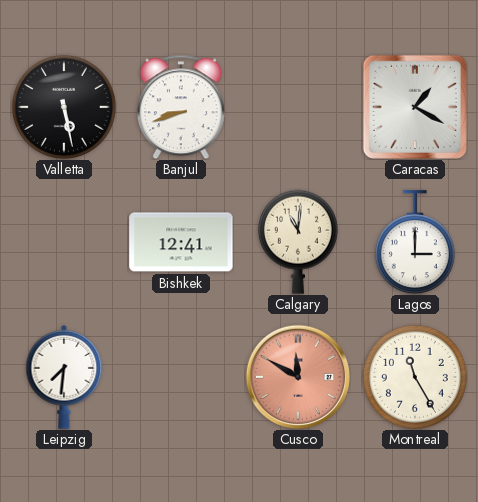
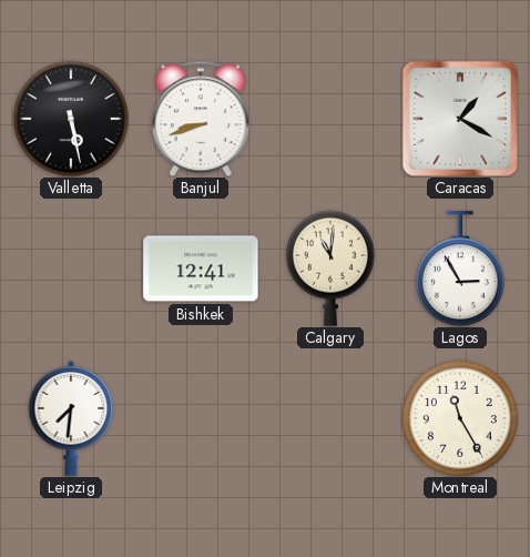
Lagos: 3:00 -> 2:55
Cusco: 11:50 -> none
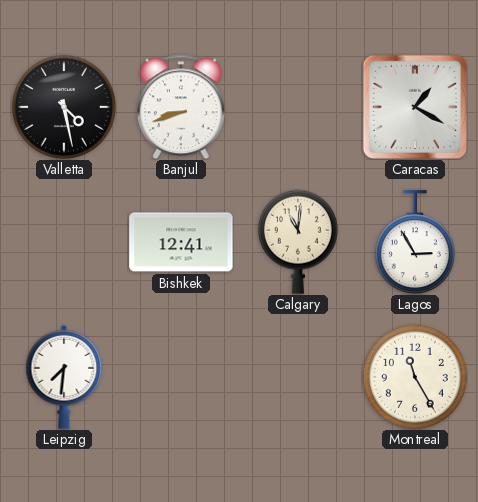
Valletta: 5:28 -> 4:28
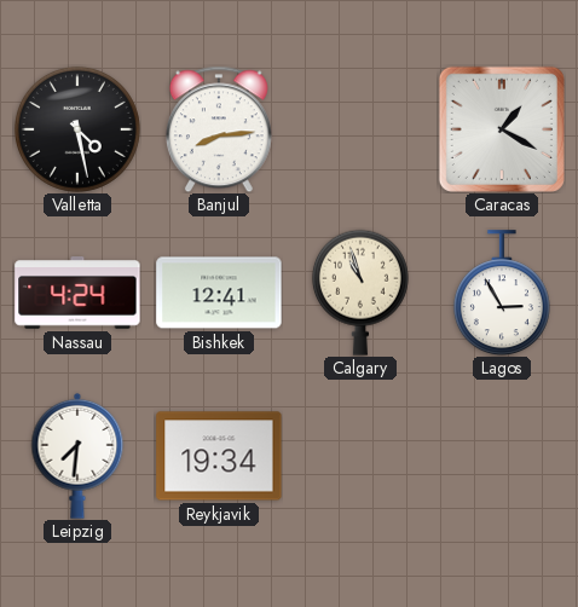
Banjul: 8:42 -> 8:14
Nassau: none -> 4:24
Calgary: 11:01 -> 10:57
Reykjavik: none -> 19:34
Montreal: 11:25 -> none
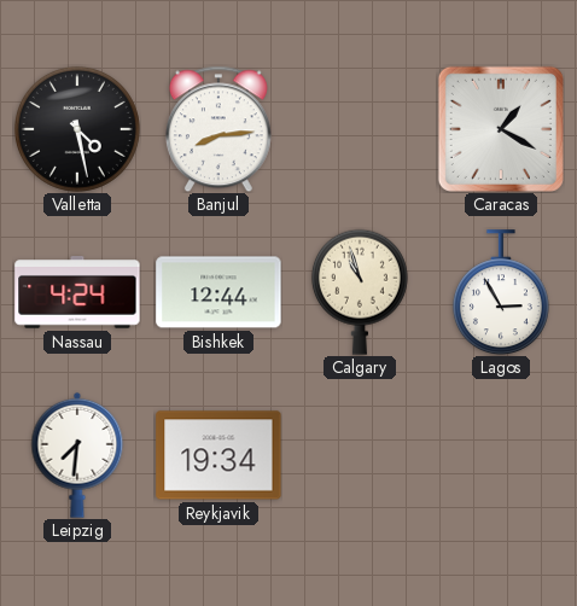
Bishkek: 12:41 -> 12:44
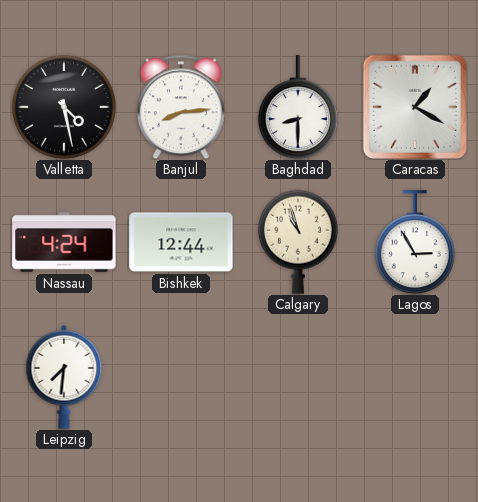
Baghdad: none -> 8:30
Reykjavik: 19:34 -> none
